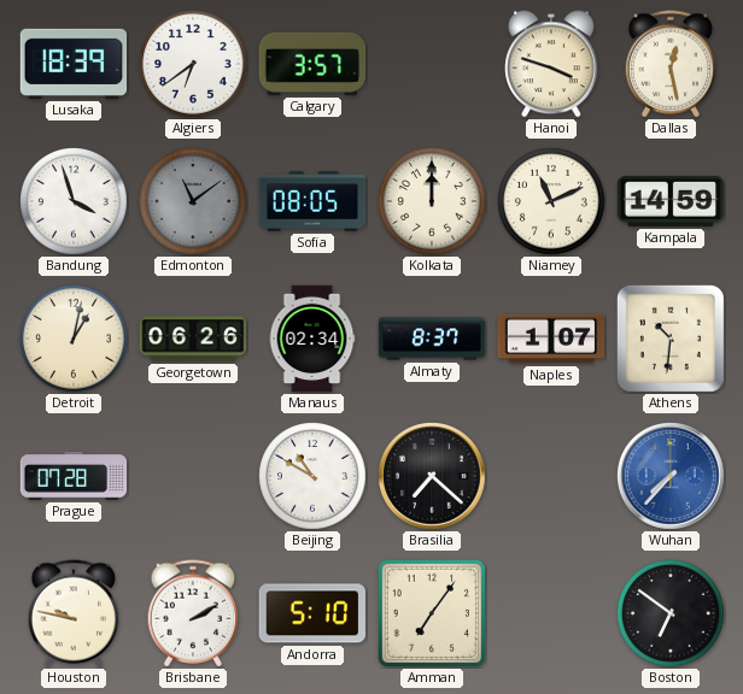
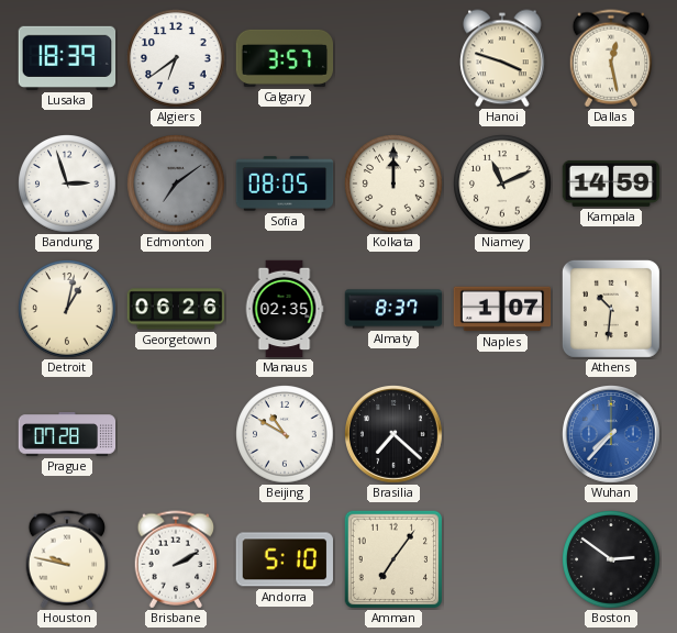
Bandung: 3:57 -> 2:57
Edmonton: 11:09 -> 7:09
Manaus: 02:34 -> 02:35
Boston: 6:51 -> 2:51
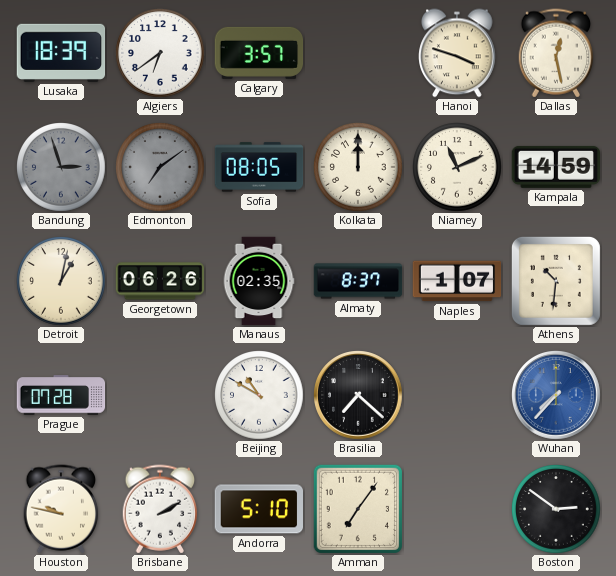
Bandung dial: white -> grey
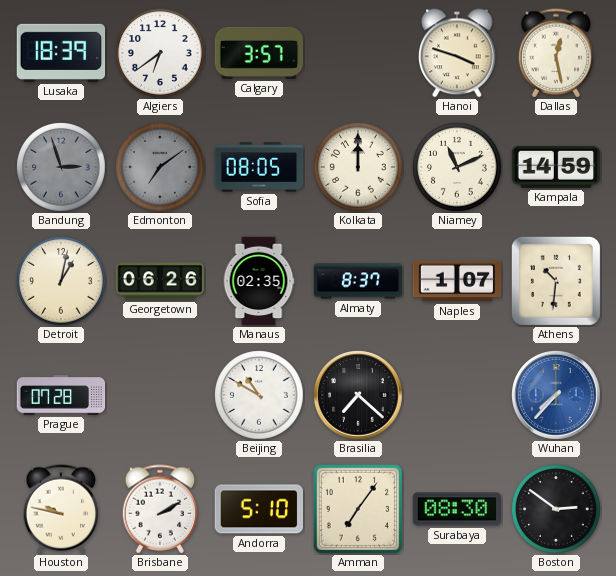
Surabaya: none -> 08:30
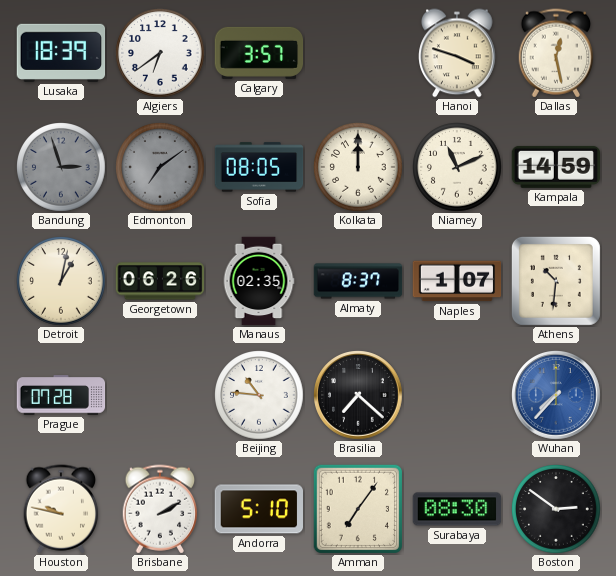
Beijing: 10:50 -> 10:46
